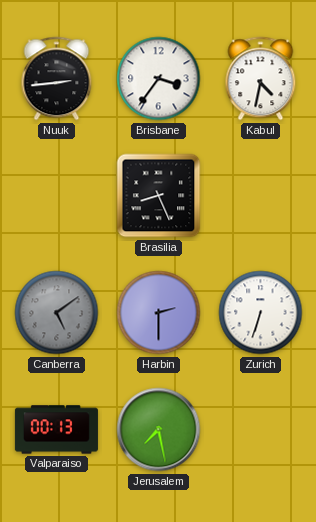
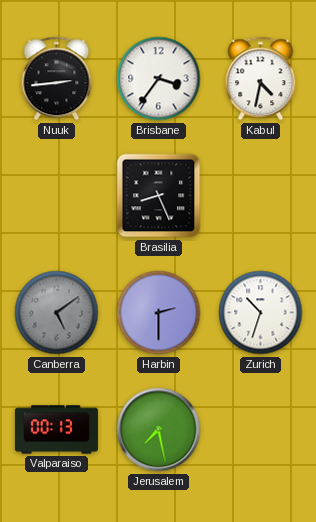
Zurich: 6:33 -> 10:33
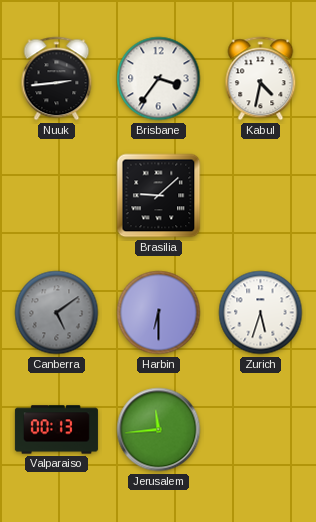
Brasilia: 8:26 -> 9:08
Harbin: 2:30 -> 6:30
Zurich: 10:33 -> 5:33
Jerusalem: 7:28 -> 11:44
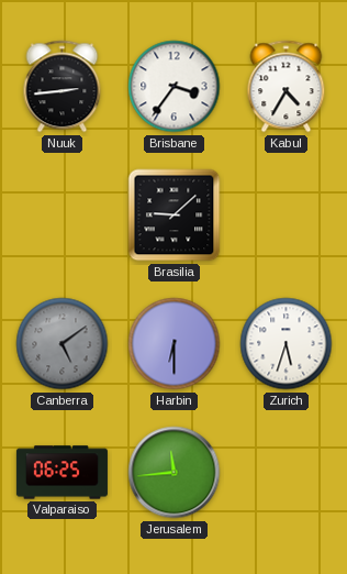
Kabul: 4:32 -> 4:35
Valparaiso: 00:13 -> 06:25
